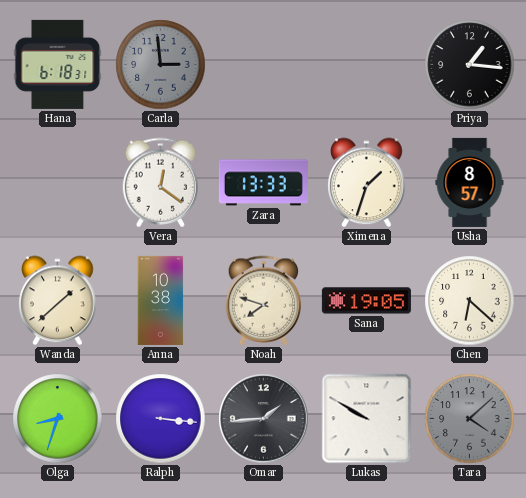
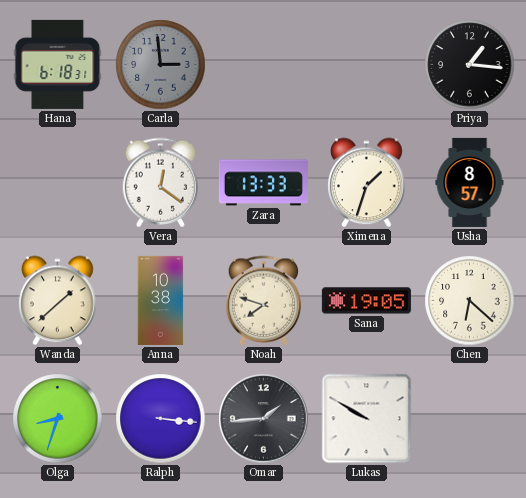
Tara: 4:08 -> none
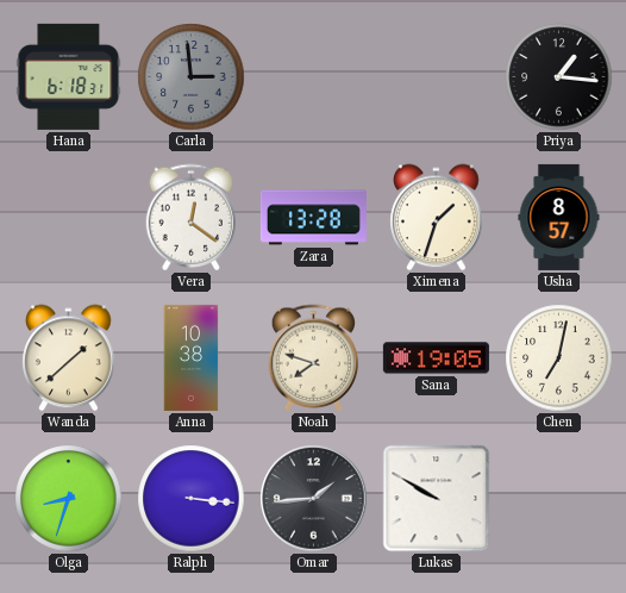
Zara: 13:33 -> 13:28
Chen: 6:22 -> 7:02
